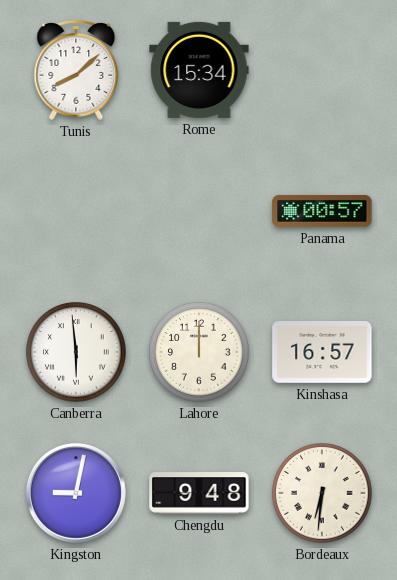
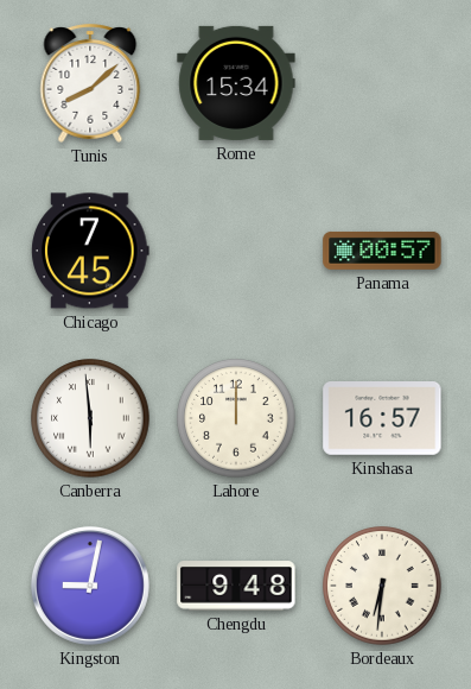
Chicago: none -> 7:45
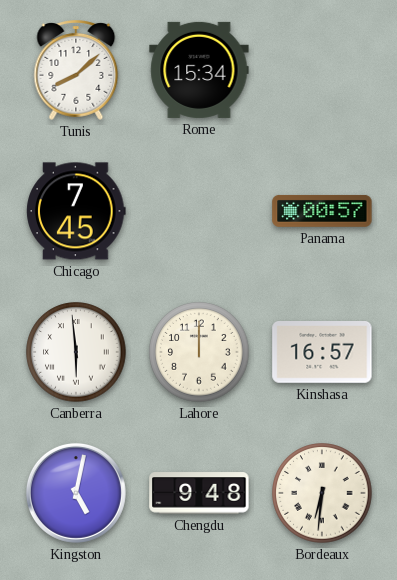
Kingston: 9:02 -> 5:02
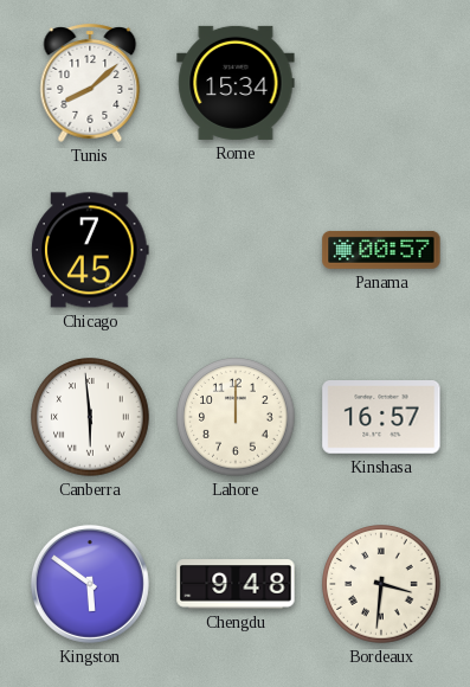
Kingston: 5:02 -> 5:51
Bordeaux: 6:31 -> 3:31
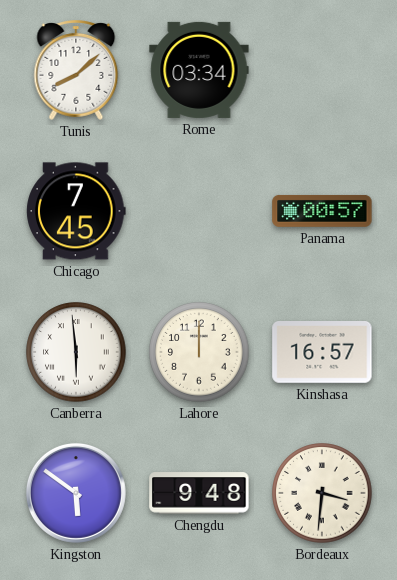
Rome: 15:34 -> 03:34
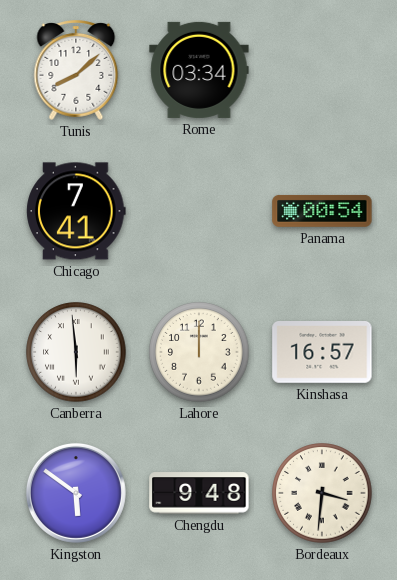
Chicago: 7:45 -> 7:41
Panama: 00:57 -> 00:54
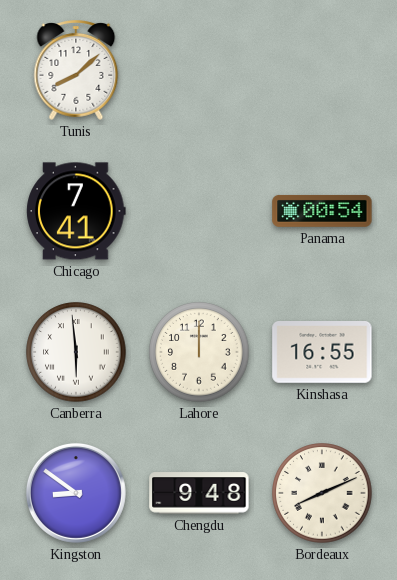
Rome: 03:34 -> none
Kinshasa: 16:57 -> 16:55
Kingston: 5:51 -> 8:51
Bordeaux: 3:31 -> 8:11
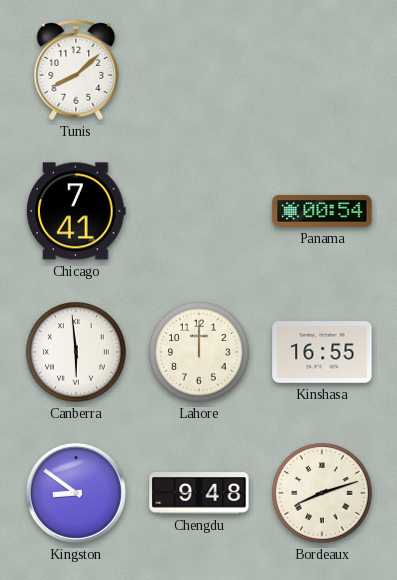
Bordeaux: 8:11 -> 8:12
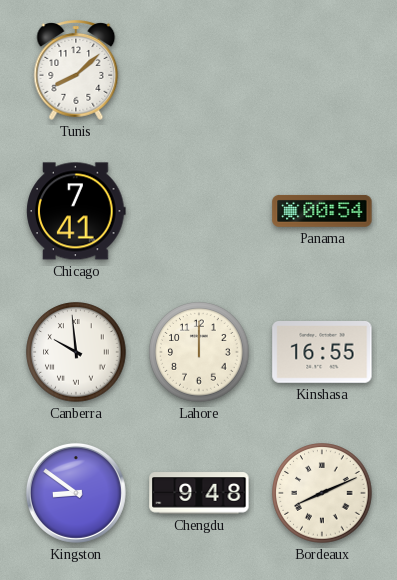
Canberra: 5:59 -> 9:59
Bordeaux: 8:12 -> 8:11
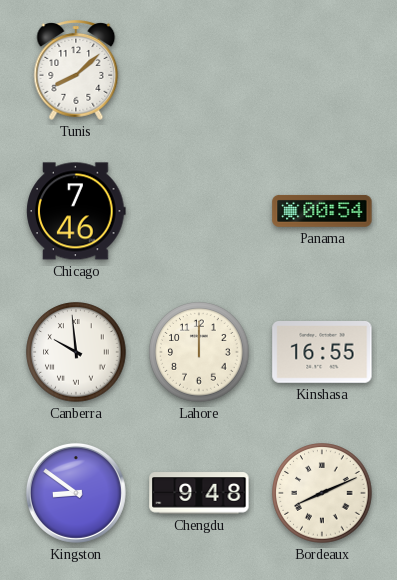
Chicago: 7:41 -> 7:46
